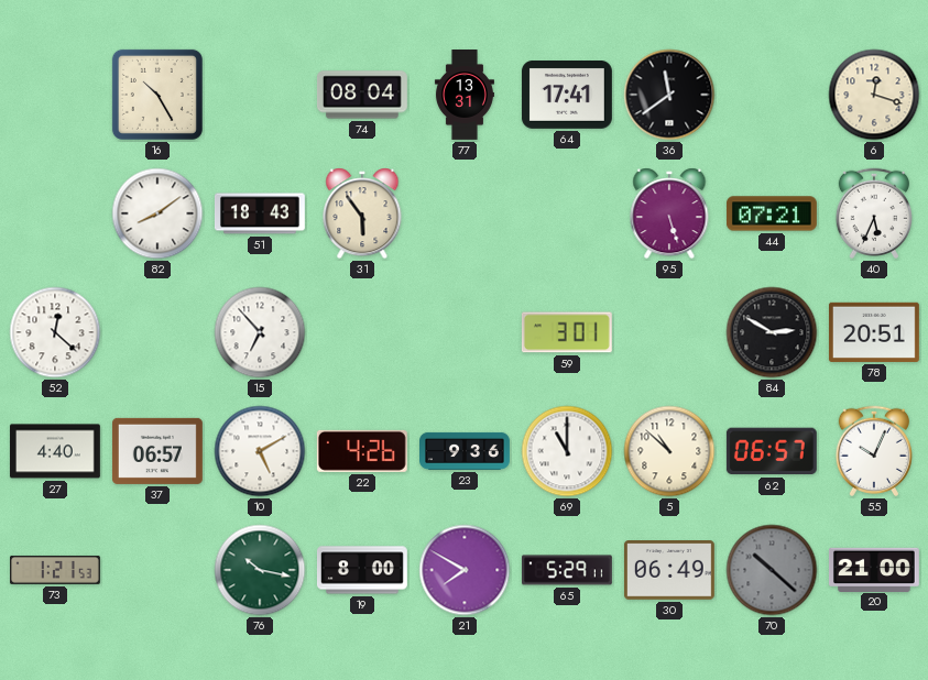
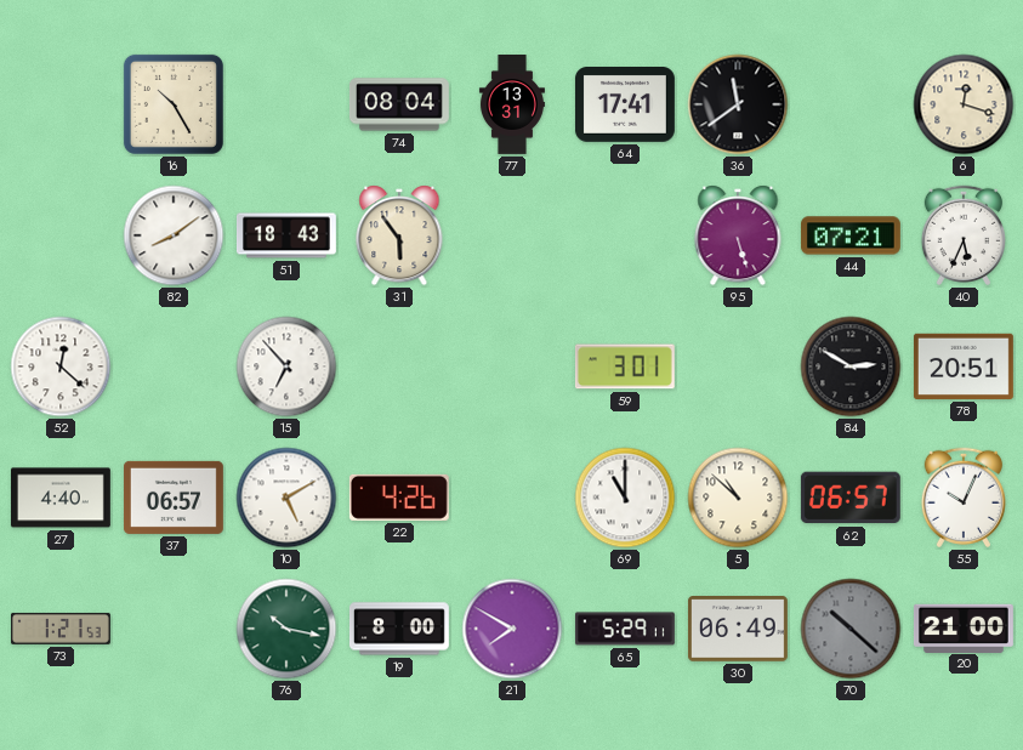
23: 9:36 -> none
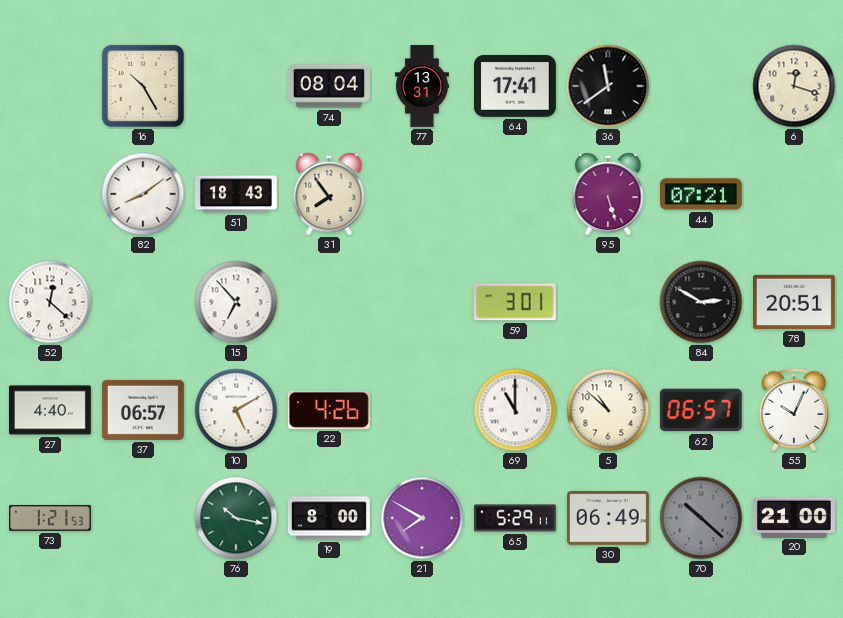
31: 5:54 -> 7:54
40: 5:34 -> none
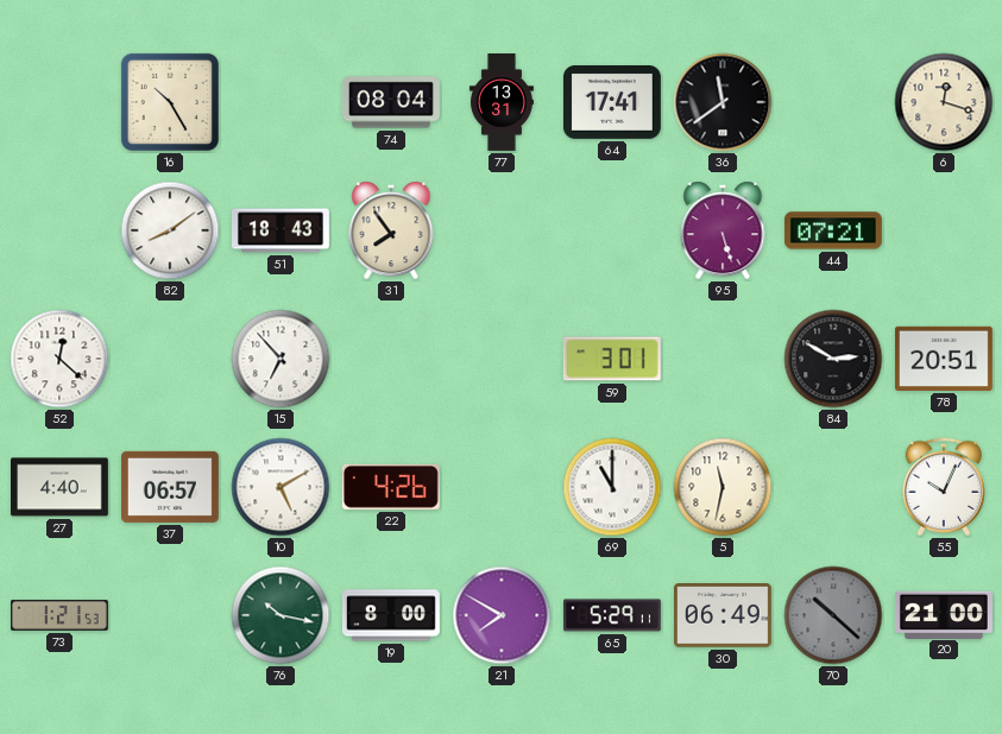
5: 10:52 -> 11:32
62: 06:57 -> none
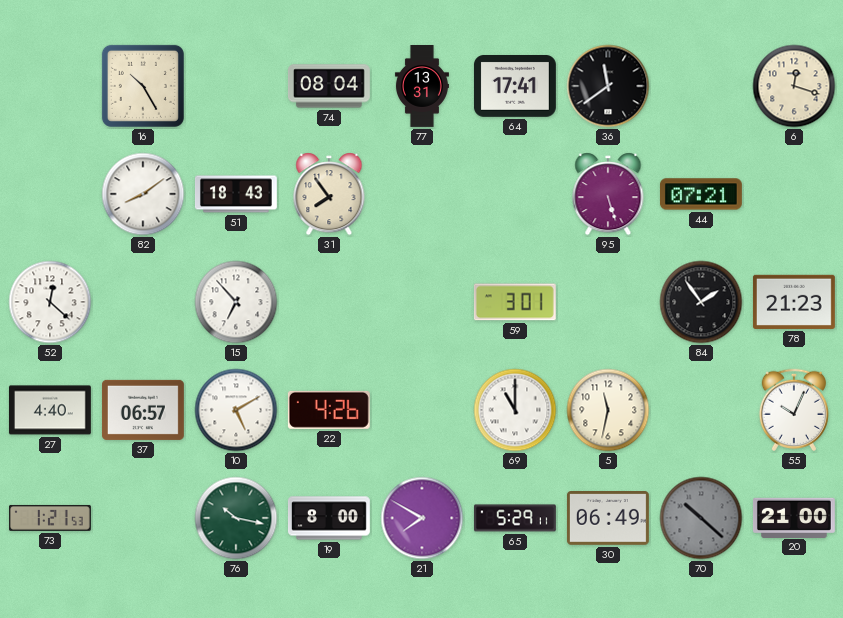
84: 2:50 -> 1:54
78: 20:51 -> 21:23
